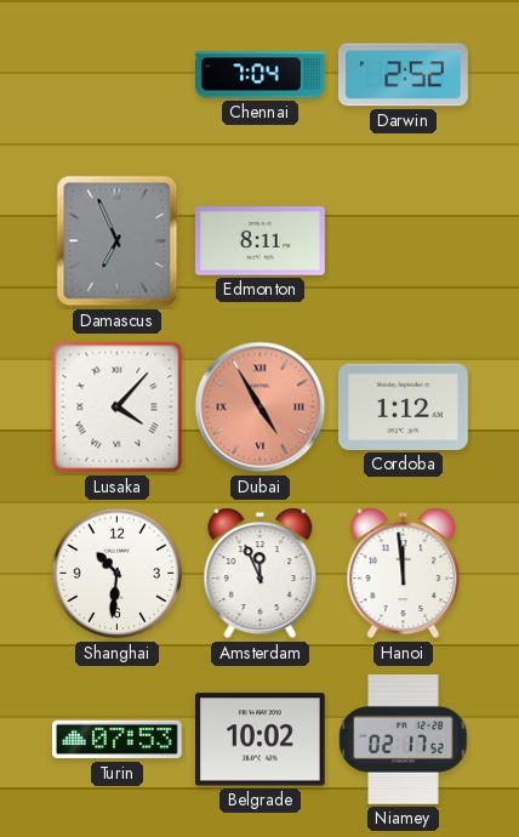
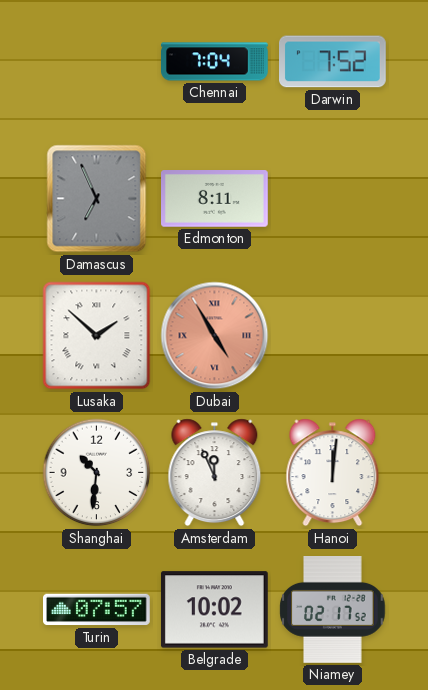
Darwin: 2:52 -> 7:52
Lusaka: 4:07 -> 1:52
Cordoba: 1:12 -> none
Hanoi: 11:59 -> 12:01
Turin: 07:53 -> 07:57
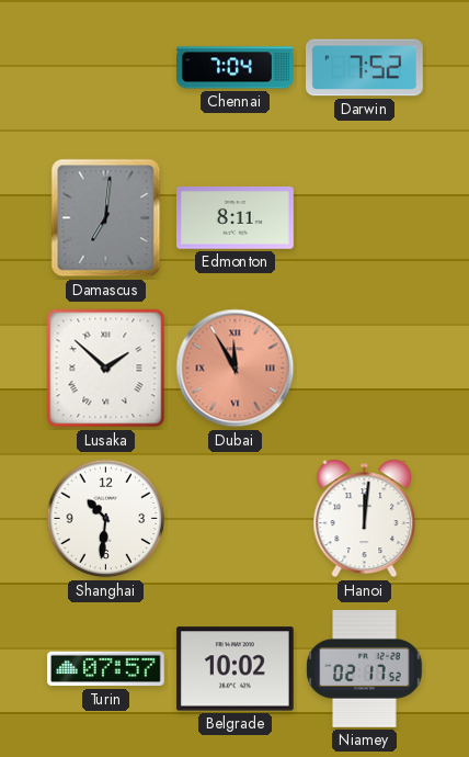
Damascus: 6:56 -> 7:01
Dubai: 4:55 -> 11:55
Amsterdam: 11:56 -> none
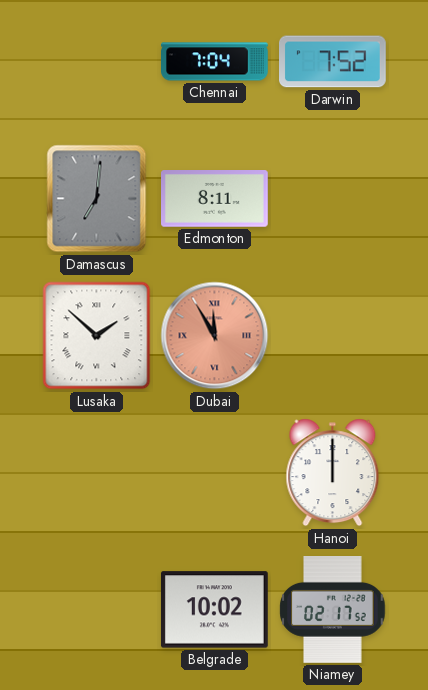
Shanghai: 10:31 -> none
Hanoi: 12:01 -> 12:00
Turin: 07:57 -> none
